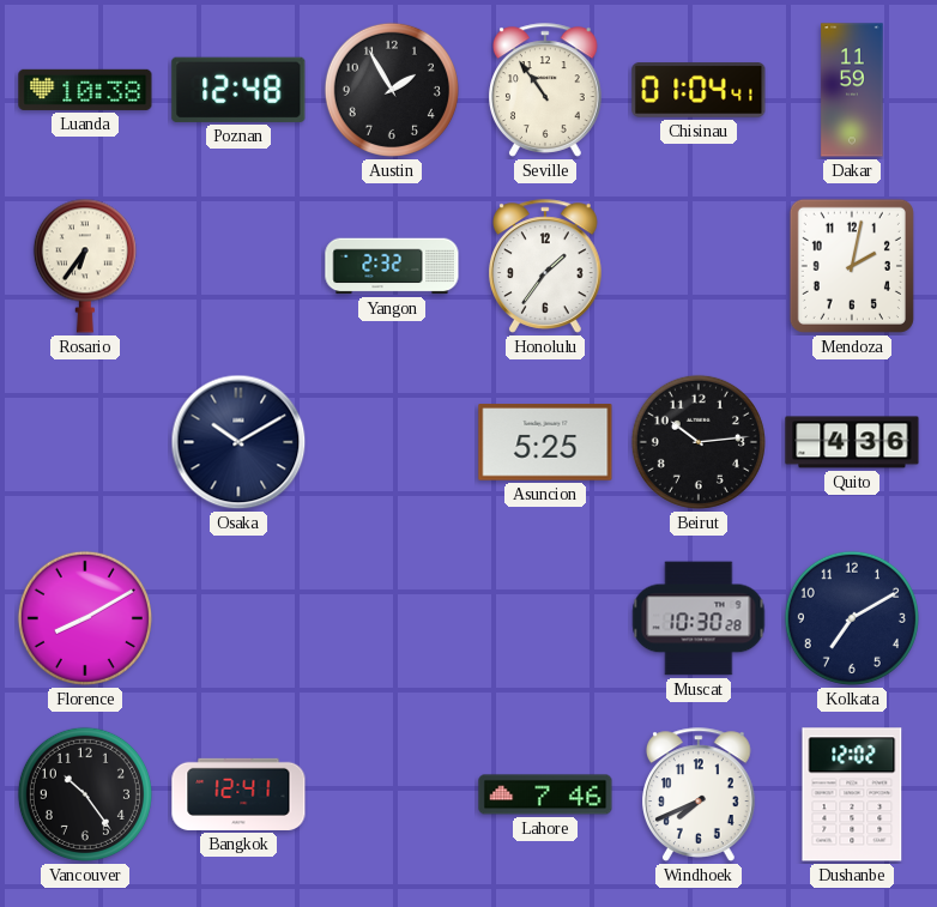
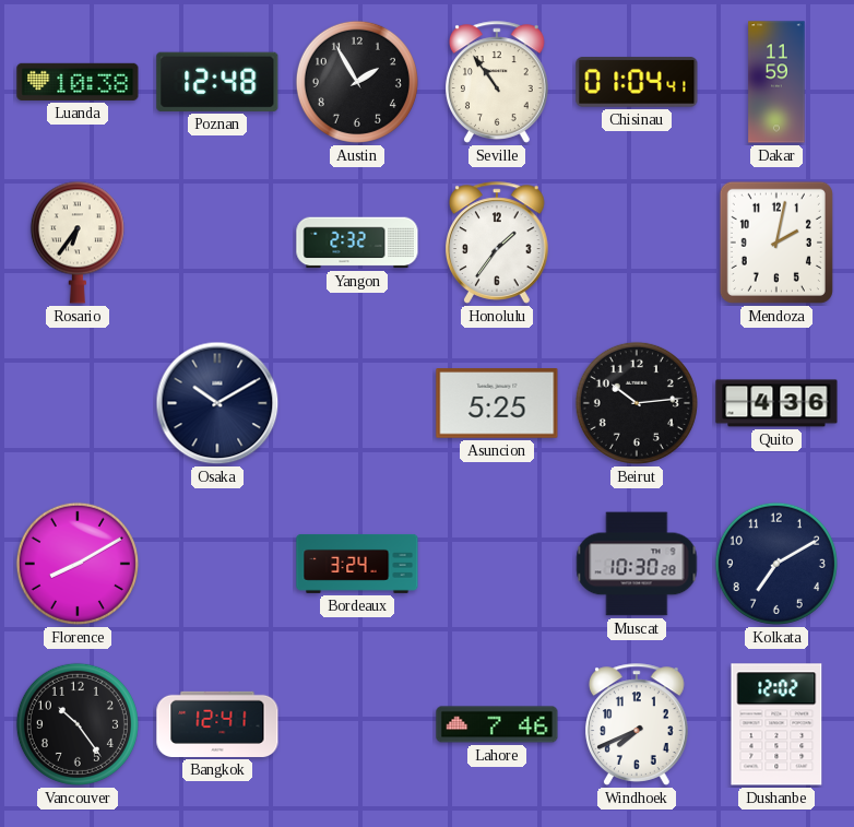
Bordeaux: none -> 3:24
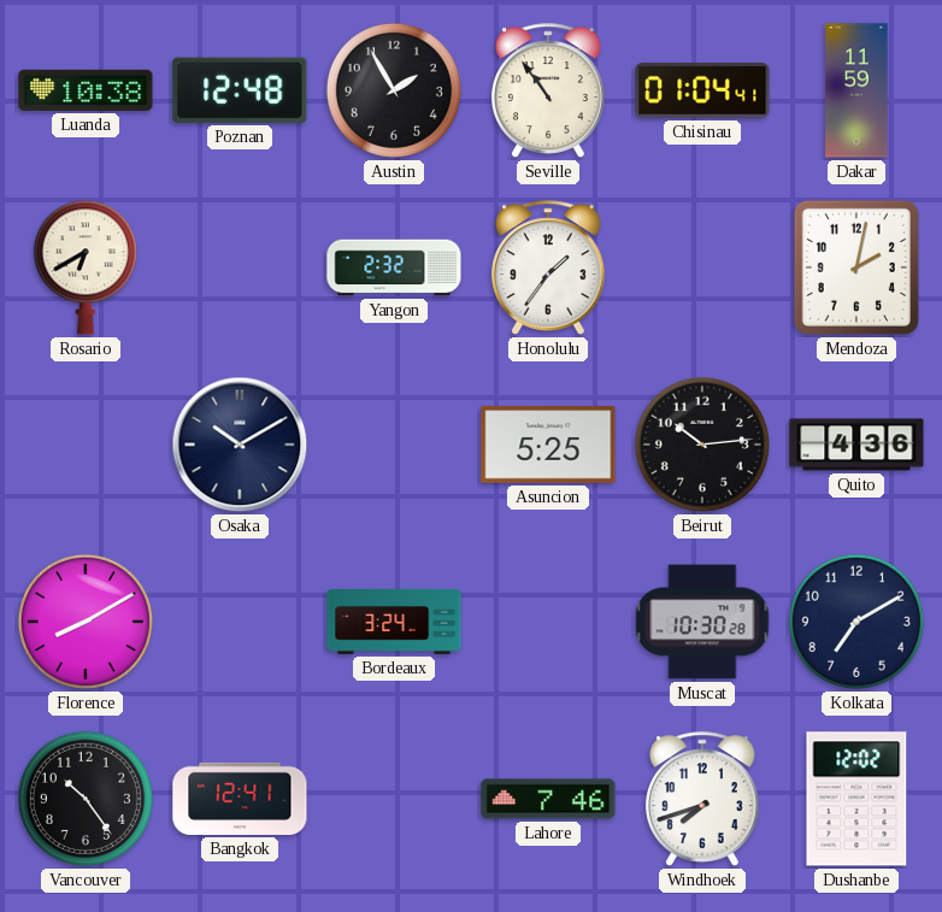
Rosario: 6:36 -> 6:40
Windhoek: 7:41 -> 7:42
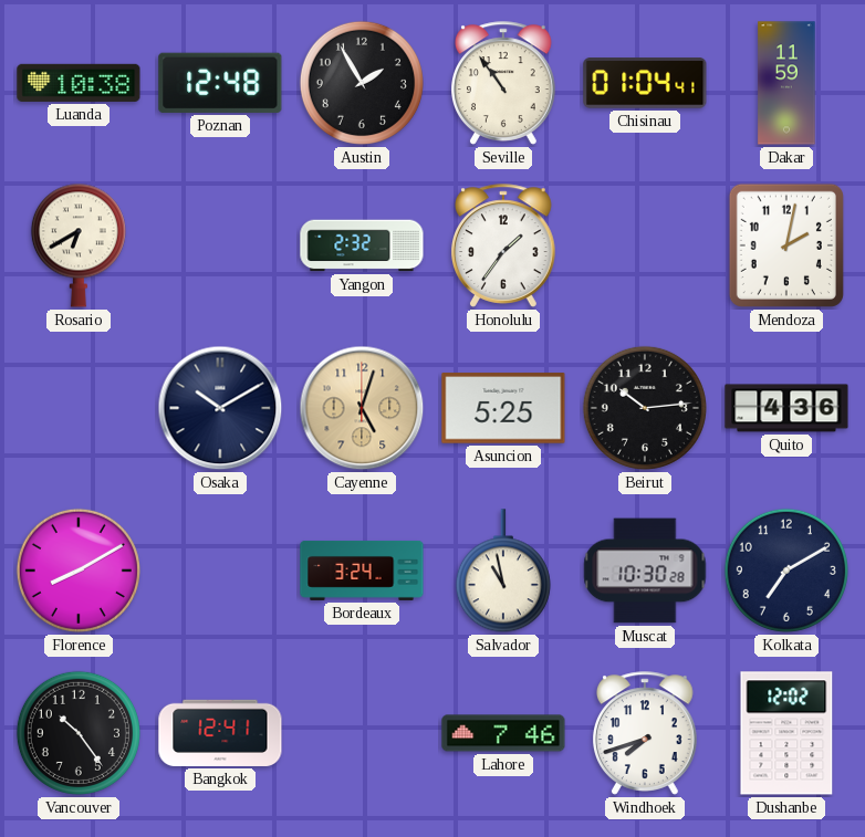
Cayenne: none -> 5:03
Salvador: none -> 10:58
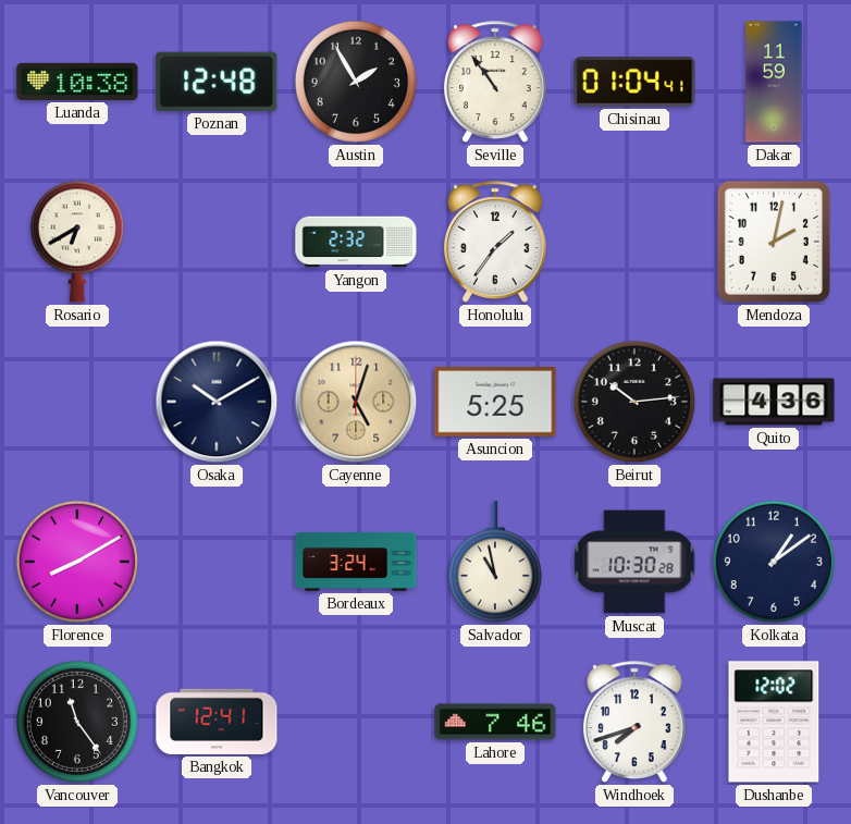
Kolkata: 7:10 -> 1:09
Vancouver: 10:24 -> 11:24
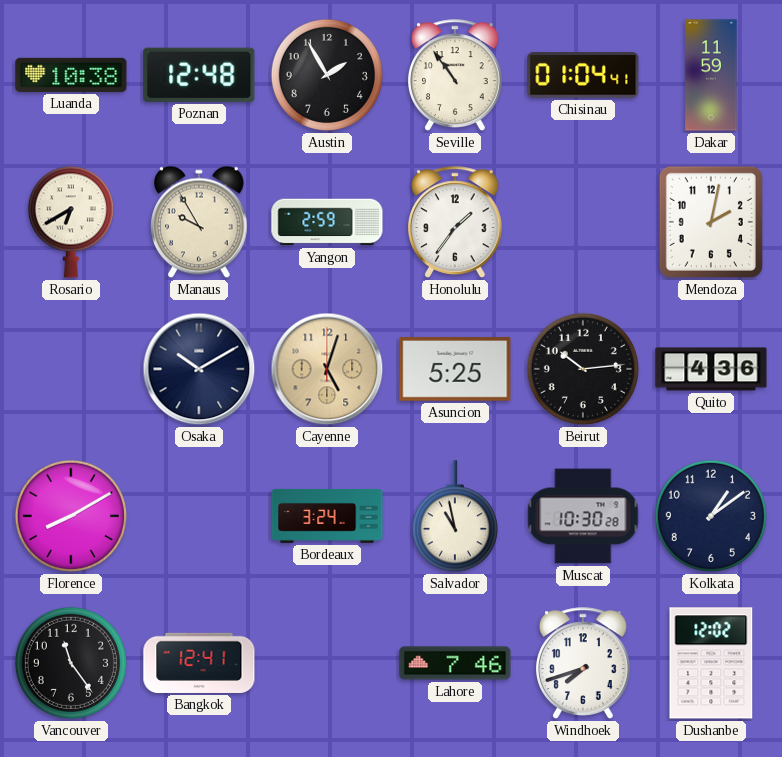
Manaus: none -> 9:55
Yangon: 2:32 -> 2:59
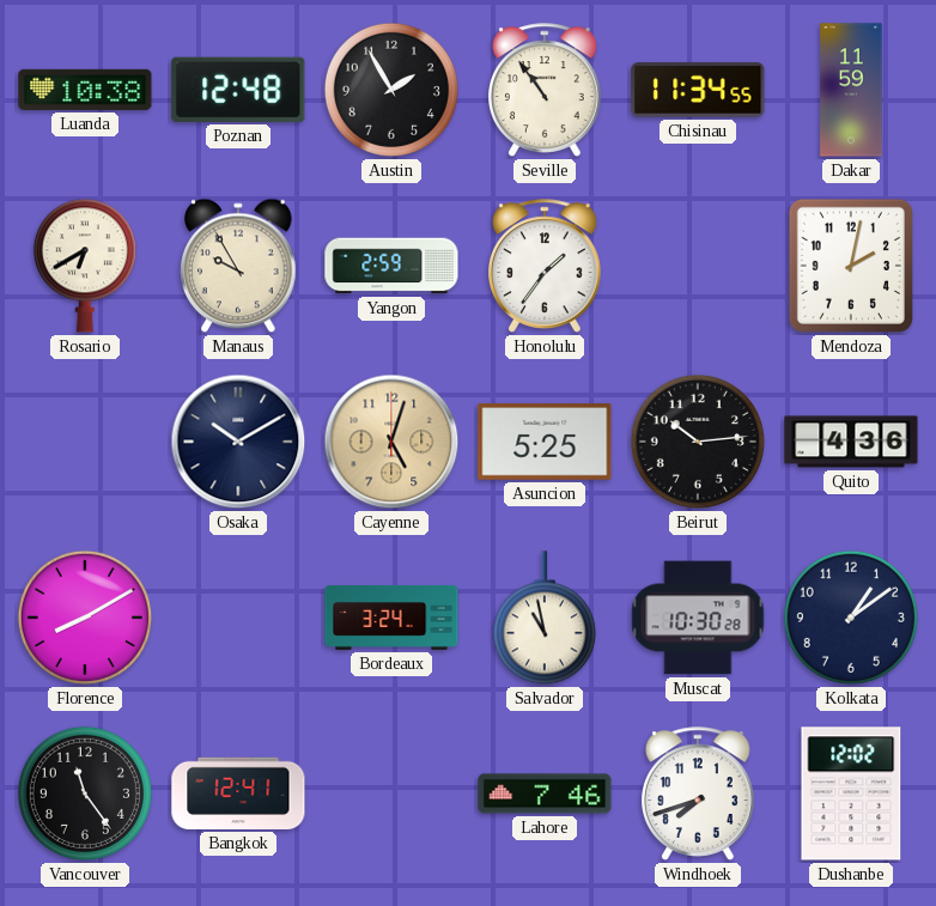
Chisinau: 01:04 -> 11:34
